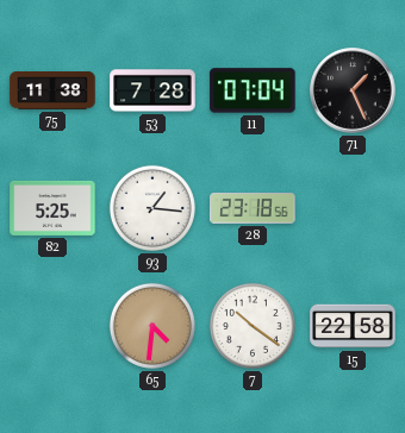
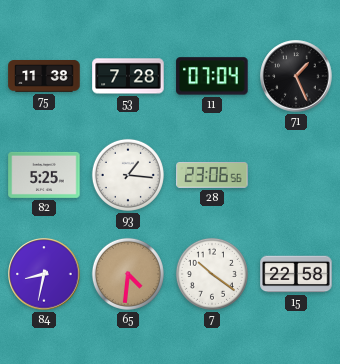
28: 23:18 -> 23:06
84: none -> 8:32
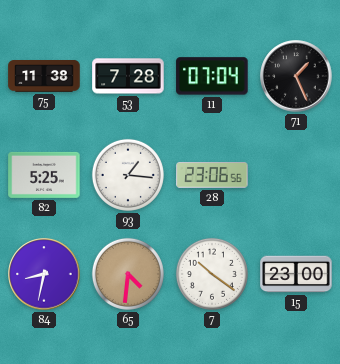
15: 22:58 -> 23:00
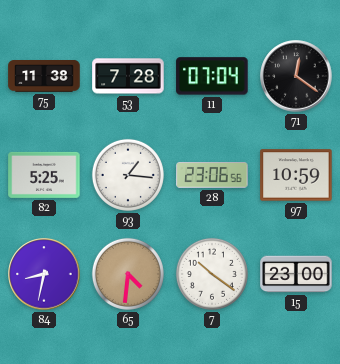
71: 1:26 -> 12:21
97: none -> 10:59
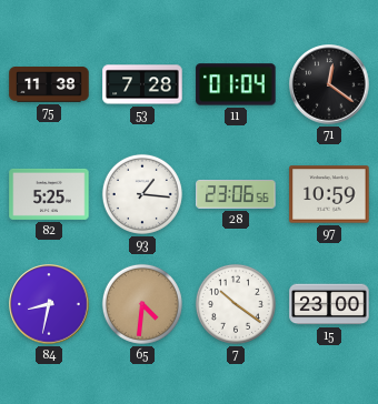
11: 07:04 -> 01:04
